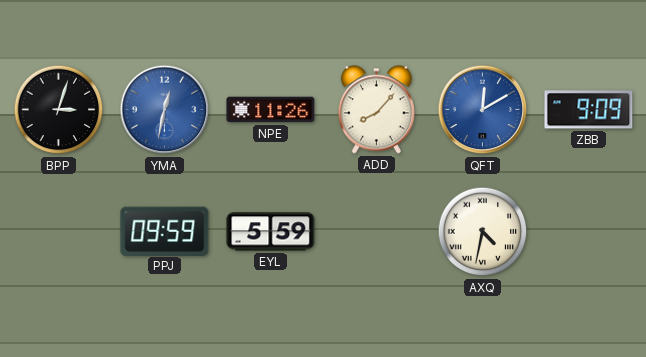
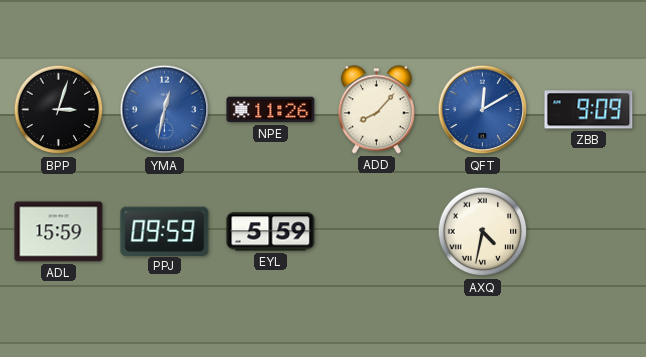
ADL: none -> 15:59
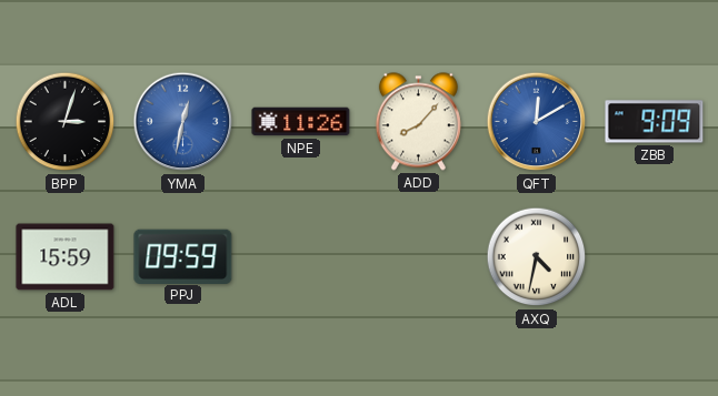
EYL: 5:59 -> none
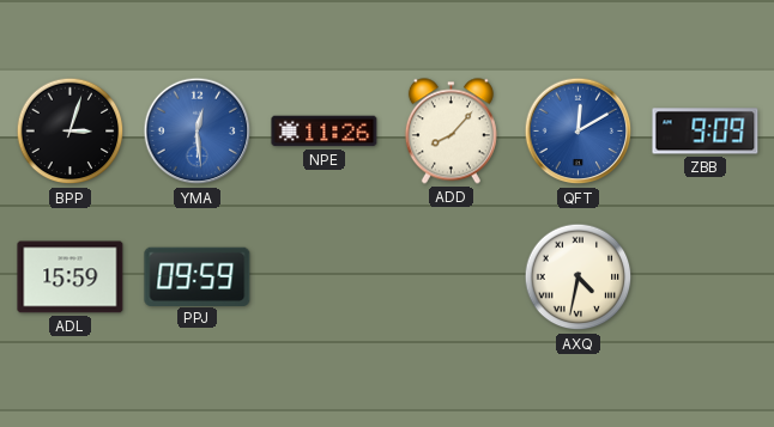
YMA: 12:32 -> 12:29
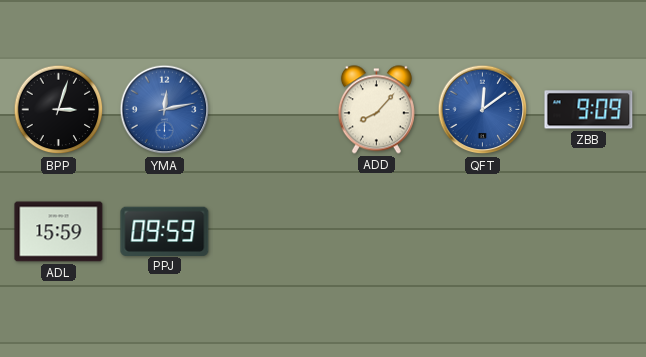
YMA: 12:29 -> 12:13
NPE: 11:26 -> none
QFT: 12:10 -> 12:09
AXQ: 4:32 -> none
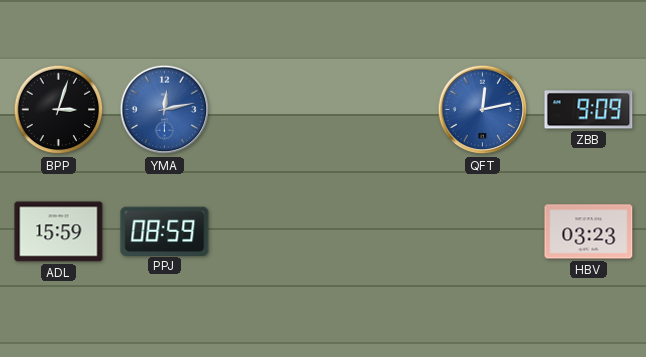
ADD: 8:07 -> none
QFT: 12:09 -> 12:13
PPJ: 09:59 -> 08:59
HBV: none -> 03:23
